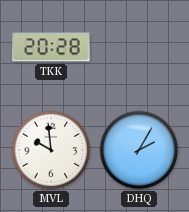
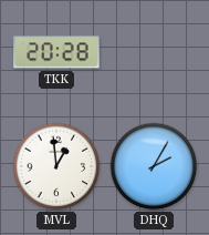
MVL: 9:59 -> 12:59
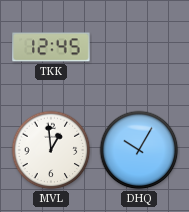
TKK: 20:28 -> 12:45
DHQ: 2:05 -> 10:05
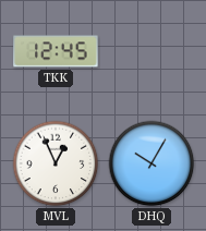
MVL: 12:59 -> 12:56
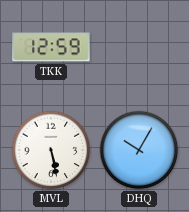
TKK: 12:45 -> 12:59
MVL: 12:56 -> 5:28
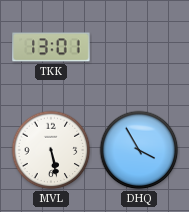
TKK: 12:59 -> 13:01
DHQ: 10:05 -> 3:55
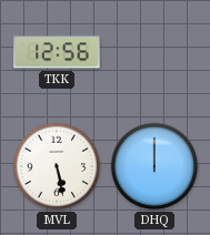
TKK: 13:01 -> 12:56
DHQ: 3:55 -> 12:00
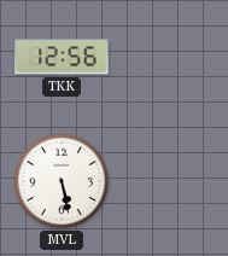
DHQ: 12:00 -> none
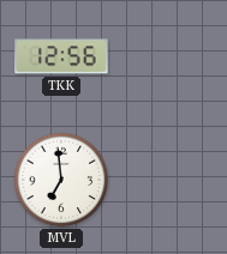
MVL: 5:28 -> 6:59
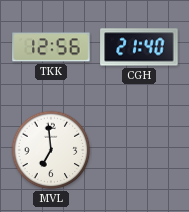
CGH: none -> 21:40
